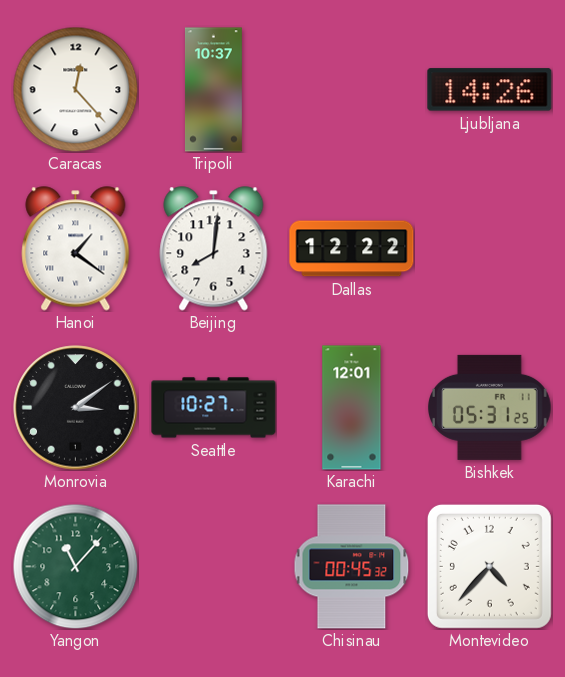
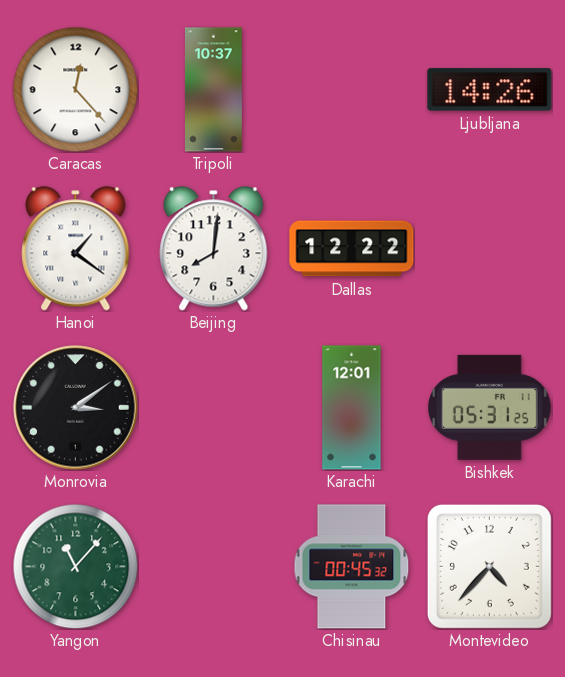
Seattle: 10:27 -> none
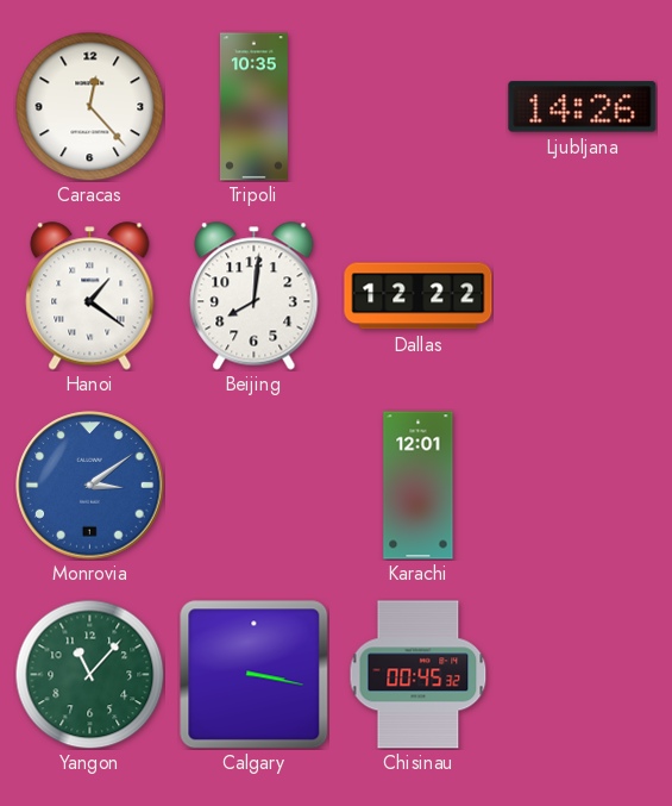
Tripoli: 10:37 -> 10:35
Monrovia dial: black -> blue
Bishkek: 05:31 -> none
Calgary: none -> 3:17
Montevideo: 4:37 -> none
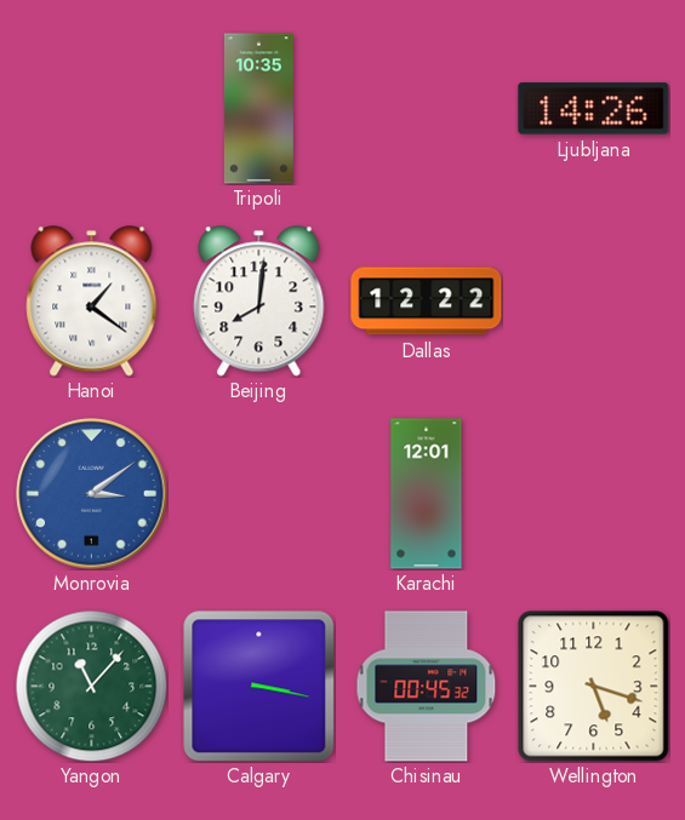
Caracas: 12:23 -> none
Wellington: none -> 5:18
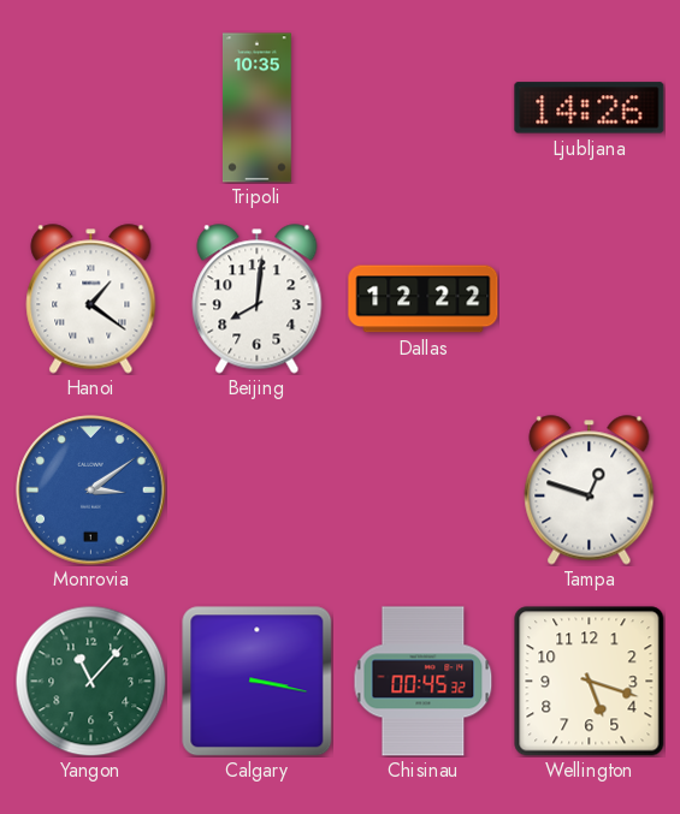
Karachi: 12:01 -> none
Tampa: none -> 12:48
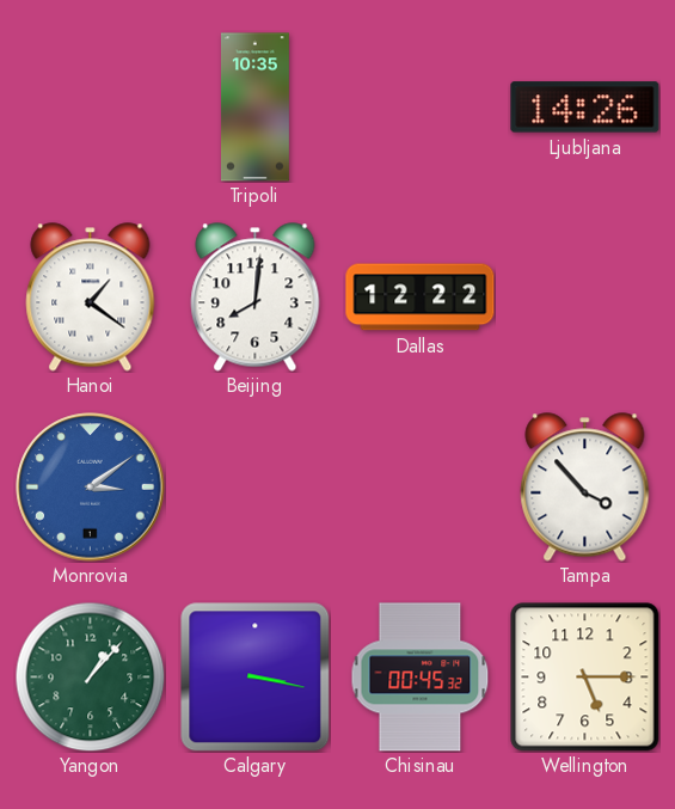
Tampa: 12:48 -> 3:53
Yangon: 11:07 -> 1:07
Wellington: 5:18 -> 5:15
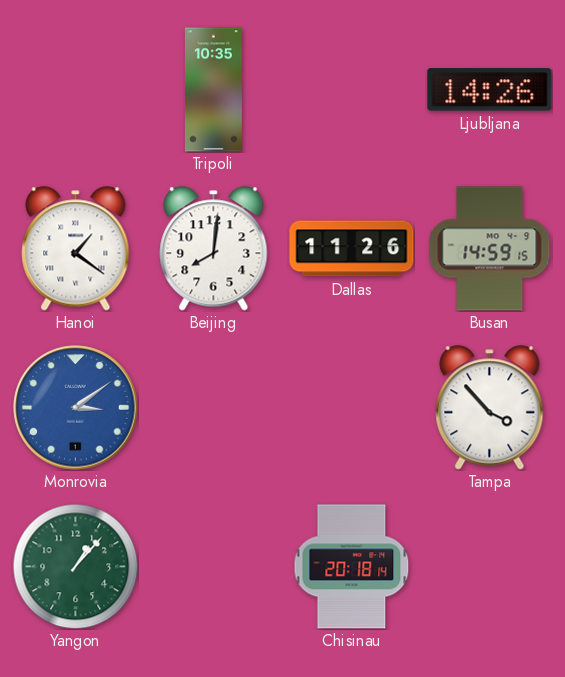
Dallas: 12:22 -> 11:26
Busan: none -> 14:59
Calgary: 3:17 -> none
Chisinau: 00:45 -> 20:18
Wellington: 5:15 -> none
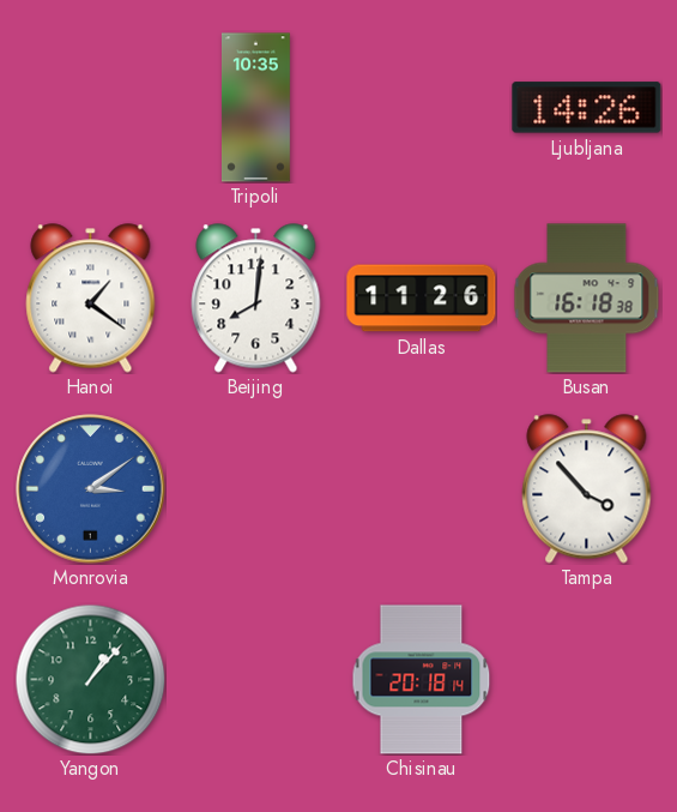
Busan: 14:59 -> 16:18
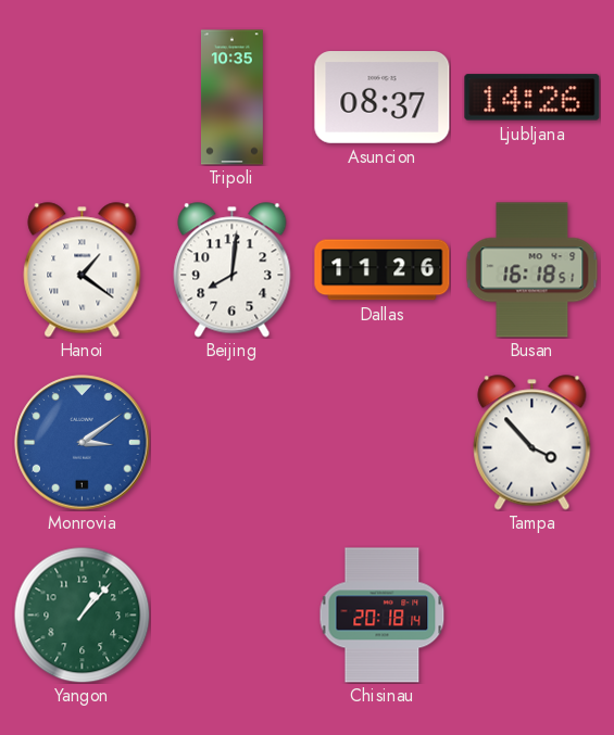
Asuncion: none -> 08:37
Busan: 16:18:38 -> 16:18:51
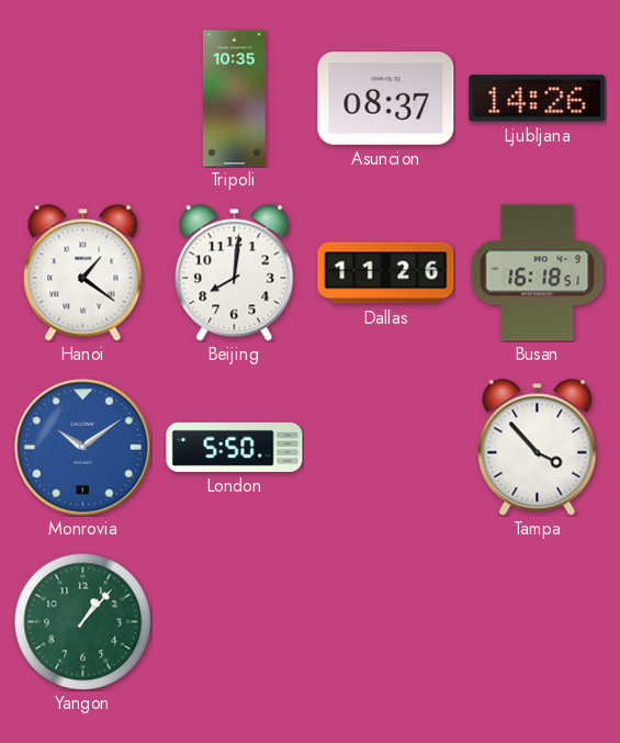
Monrovia: 3:09 -> 10:09
London: none -> 5:50
Chisinau: 20:18 -> none
